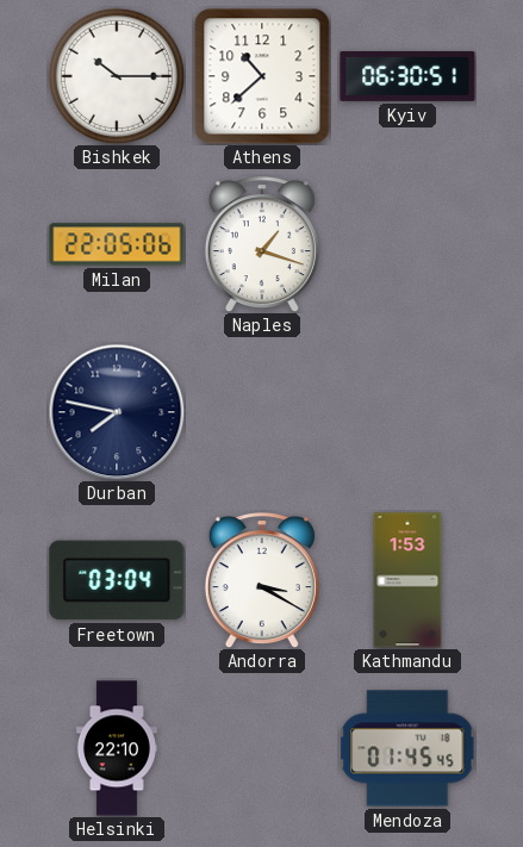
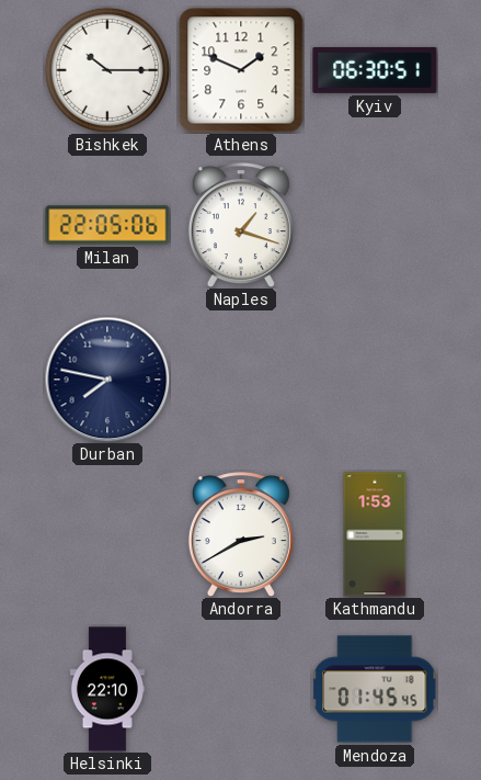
Athens: 10:38 -> 1:49
Freetown: 03:04 -> none
Andorra: 3:20 -> 2:40
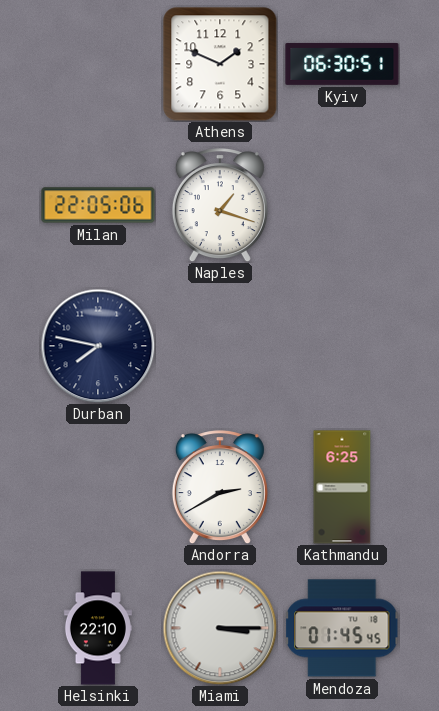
Bishkek: 10:15 -> none
Kathmandu: 1:53 -> 6:25
Miami: none -> 3:15
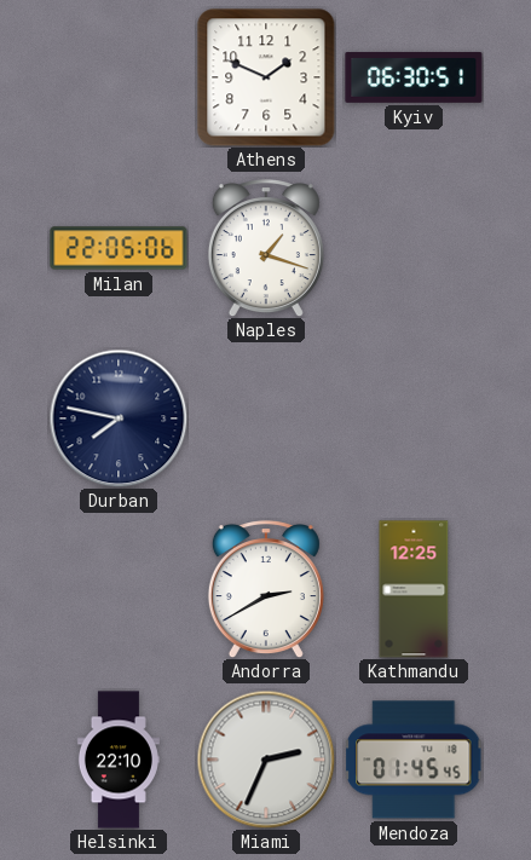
Kathmandu: 6:25 -> 12:25
Miami: 3:15 -> 2:34
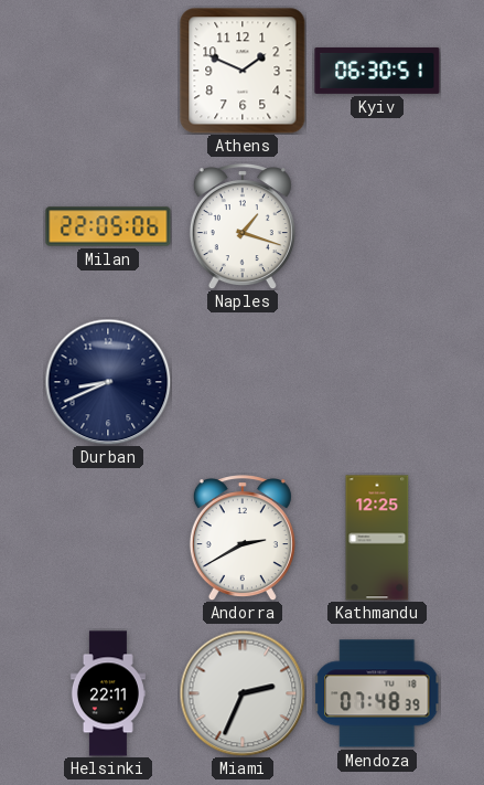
Durban: 7:47 -> 8:41
Helsinki: 22:10 -> 22:11
Mendoza: 01:45 -> 07:48
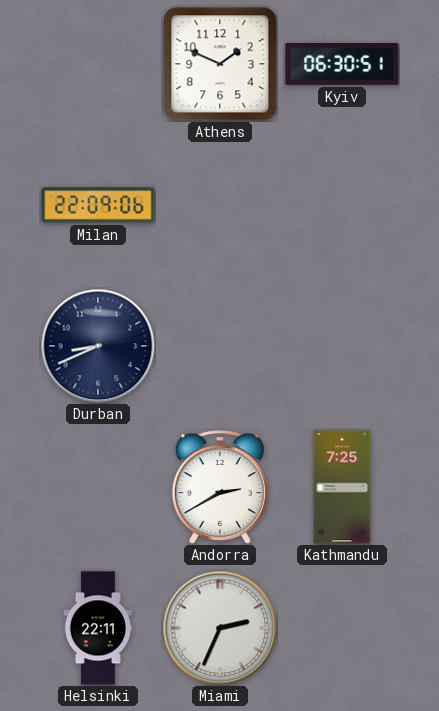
Milan: 22:05 -> 22:09
Naples: 1:18 -> none
Kathmandu: 12:25 -> 7:25
Mendoza: 07:48 -> none
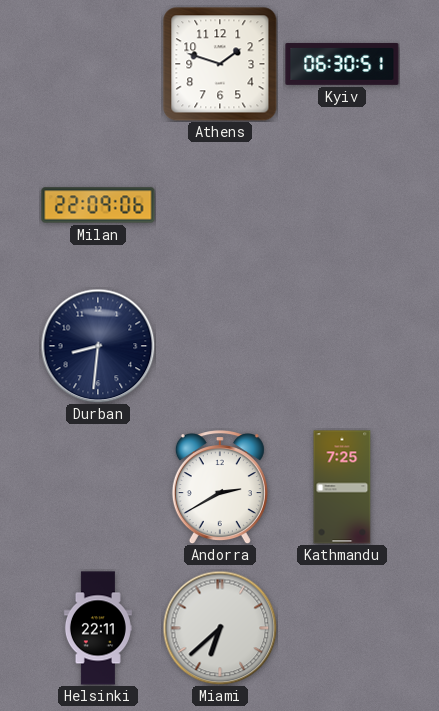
Athens: 1:49 -> 1:48
Durban: 8:41 -> 8:31
Miami: 2:34 -> 6:38
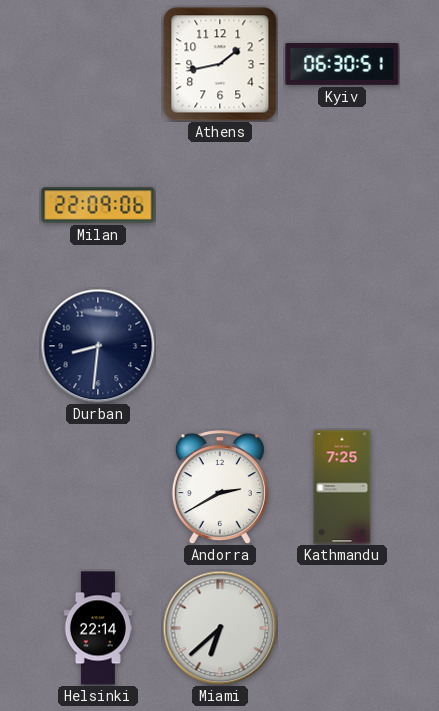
Athens: 1:48 -> 1:43
Helsinki: 22:11 -> 22:14
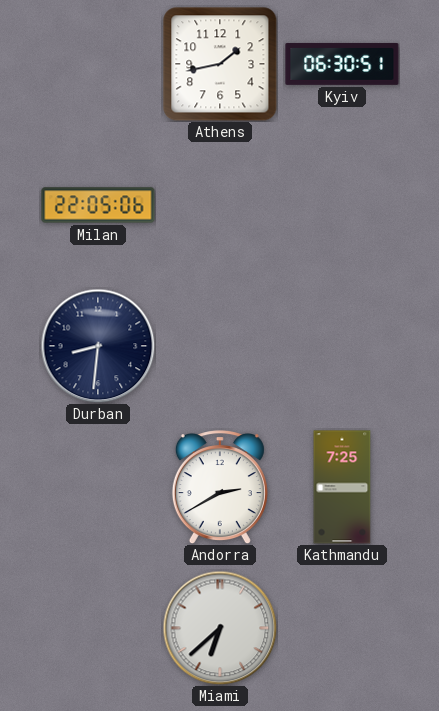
Milan: 22:09 -> 22:05
Helsinki: 22:14 -> none
